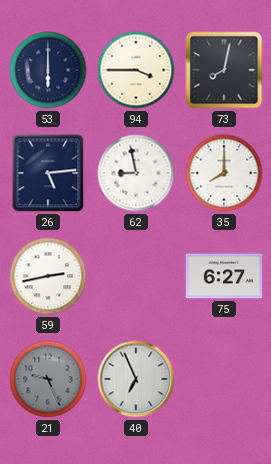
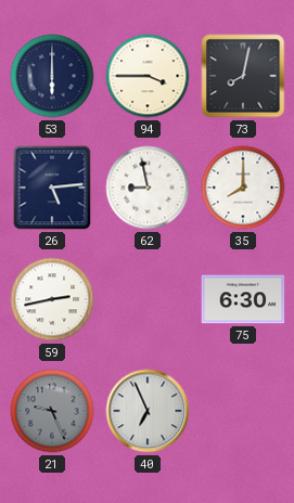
75: 6:27 -> 6:30
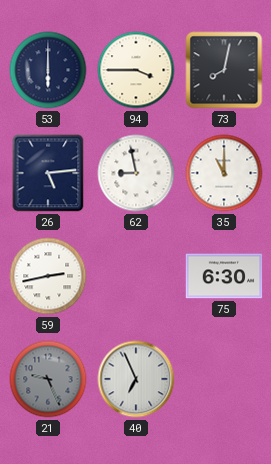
35: 8:00 -> 11:00
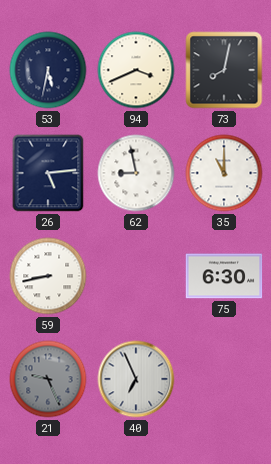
53: 6:00 -> 5:32
94: 3:45 -> 3:41
59: 2:43 -> 8:43
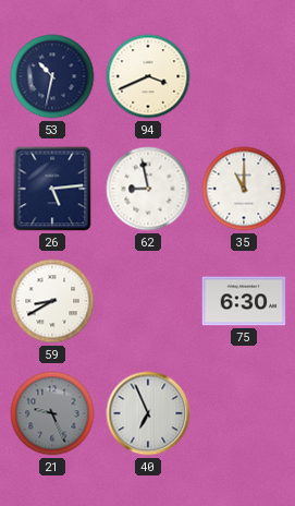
53: 5:32 -> 10:32
73: 8:02 -> none
59: 8:43 -> 8:40
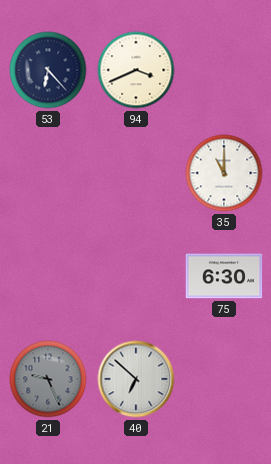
53: 10:32 -> 6:23
26: 5:14 -> none
62: 8:58 -> none
59: 8:40 -> none
40: 6:56 -> 6:52
